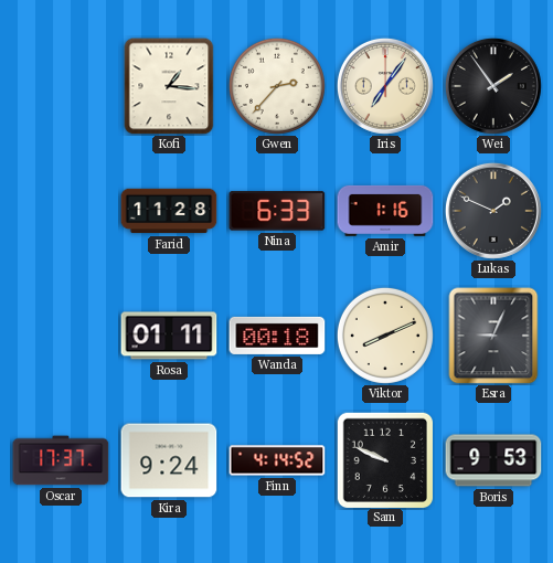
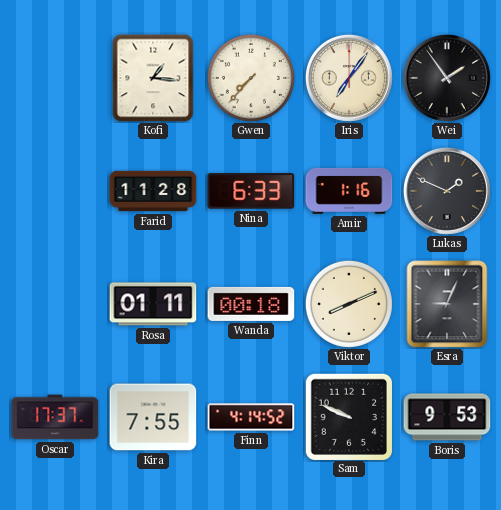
Gwen: 2:37 -> 7:37
Kira: 9:24 -> 7:55
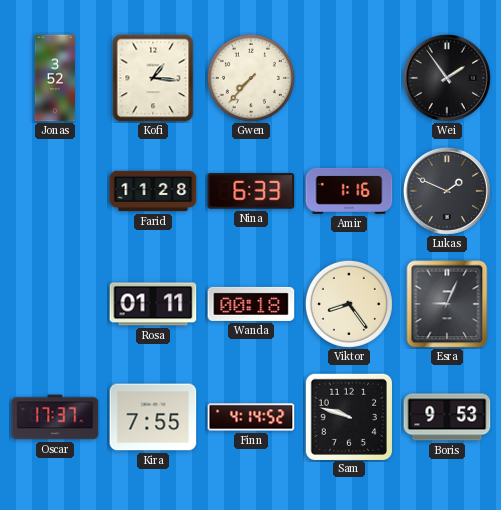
Jonas: none -> 3:52
Iris: 7:06 -> none
Viktor: 8:11 -> 8:24
Sam: 9:49 -> 9:48
